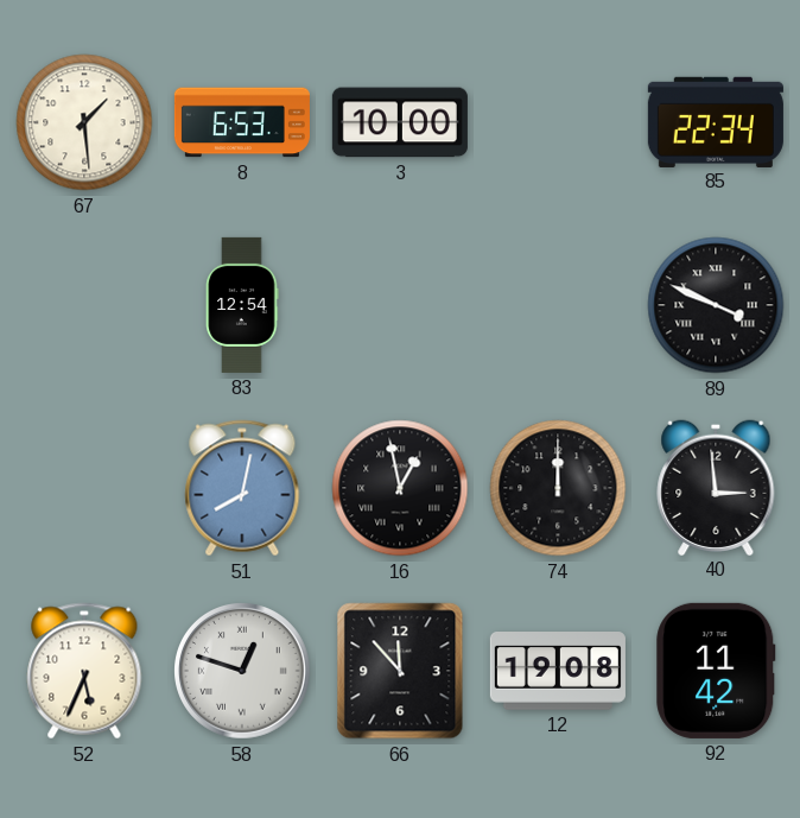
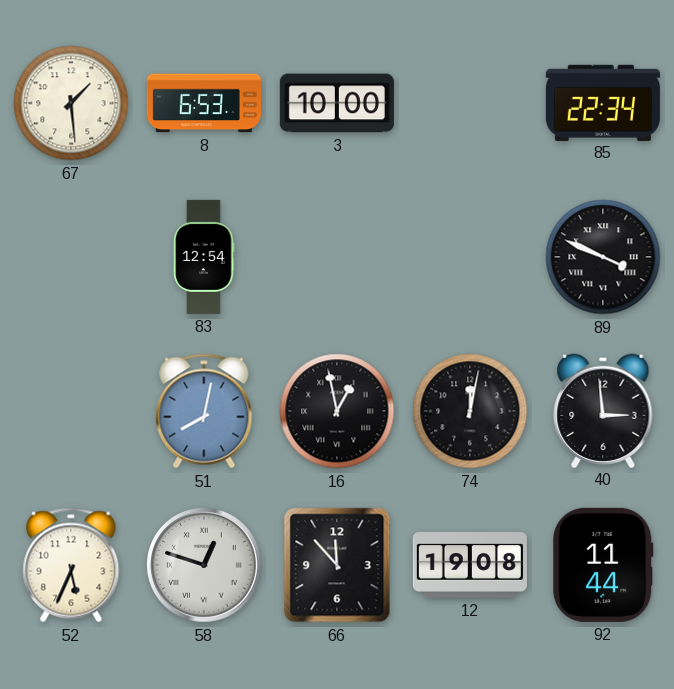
74: 12:00 -> 12:02
92: 11:42 -> 11:44
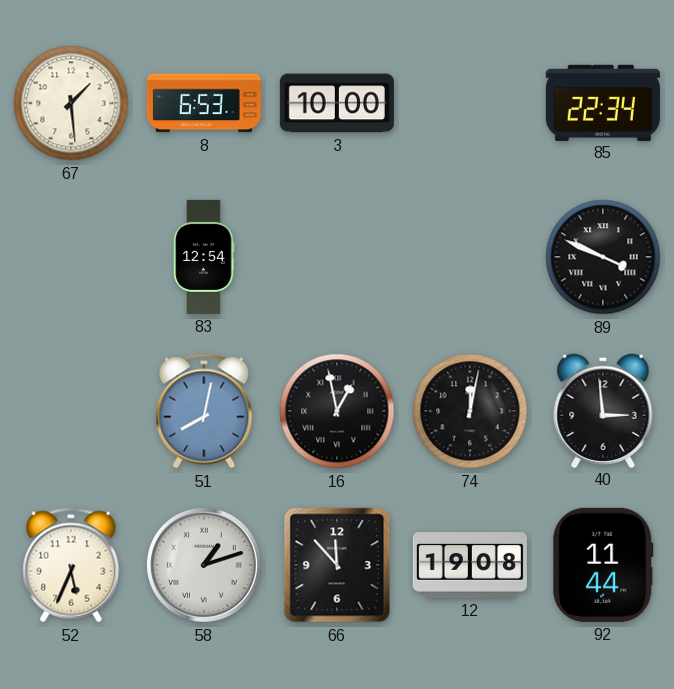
58: 12:48 -> 1:12
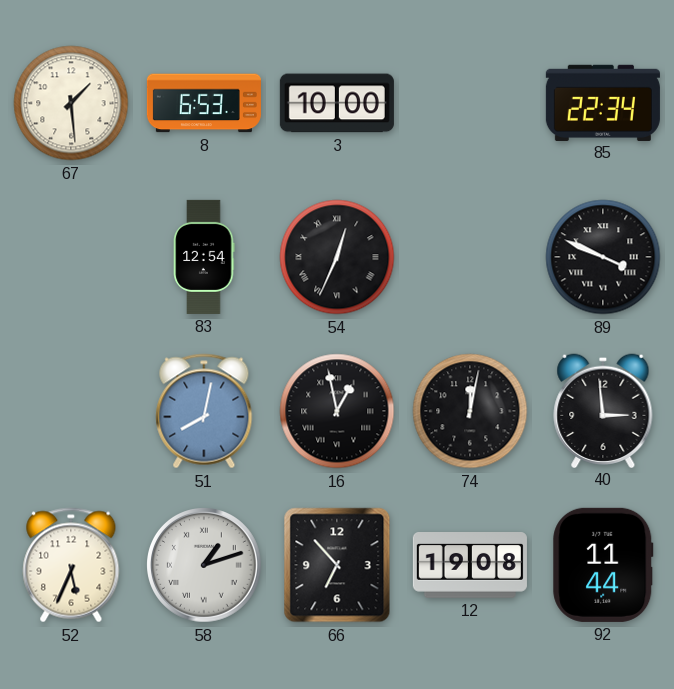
54: none -> 12:34
66: 11:53 -> 6:53
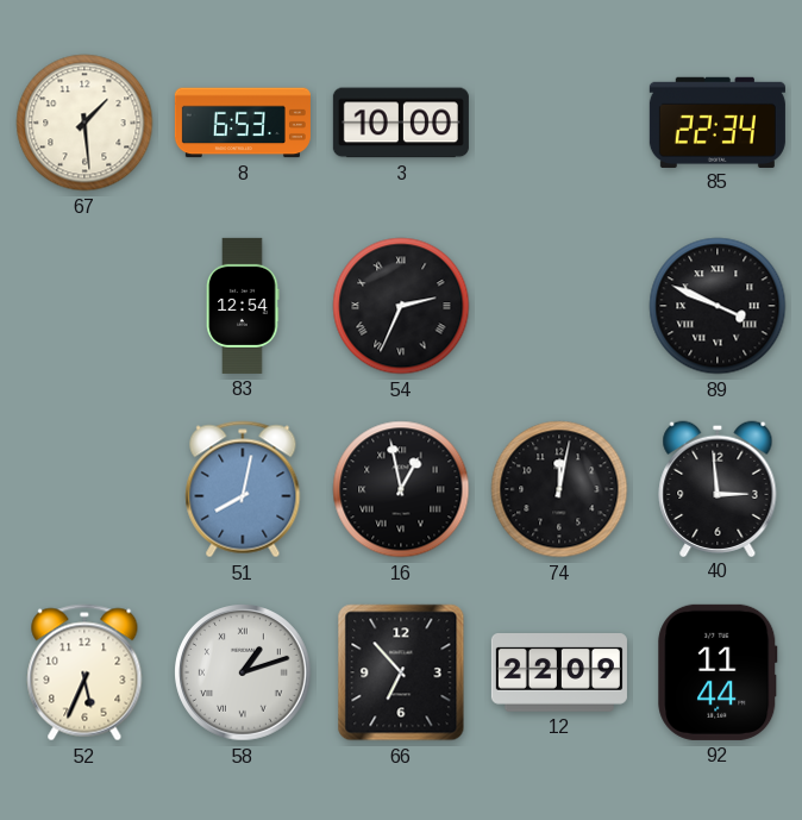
54: 12:34 -> 2:34
12: 19:08 -> 22:09
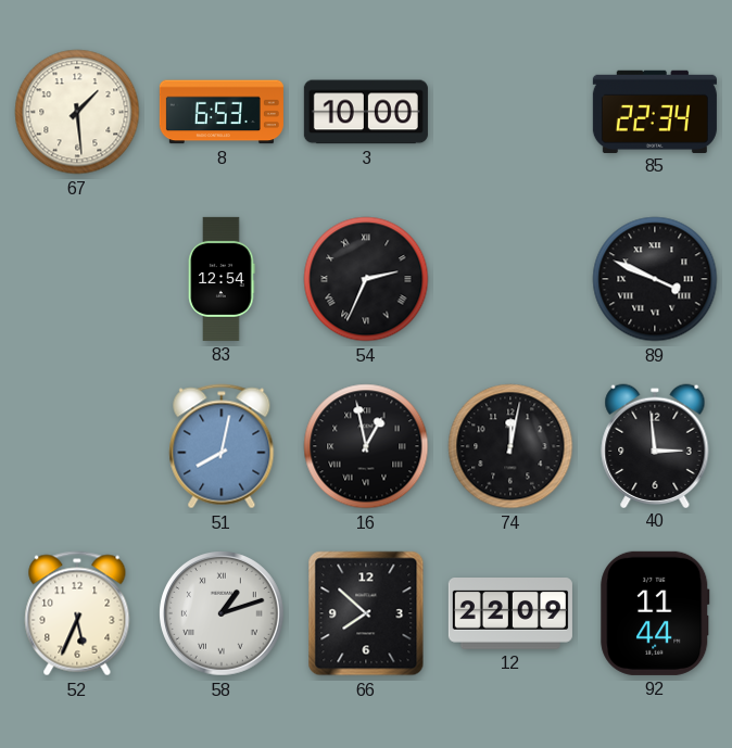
66: 6:53 -> 7:52
